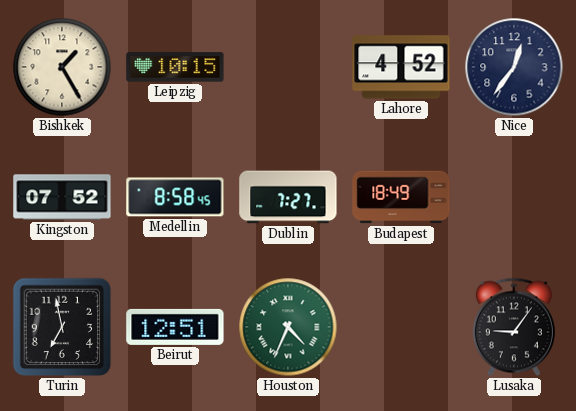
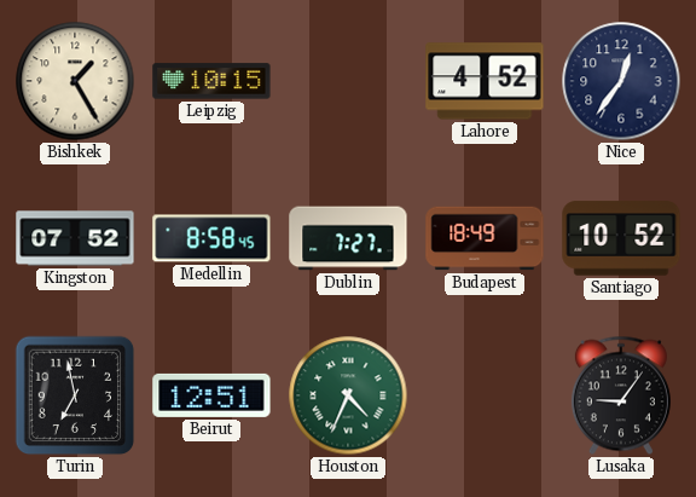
Santiago: none -> 10:52
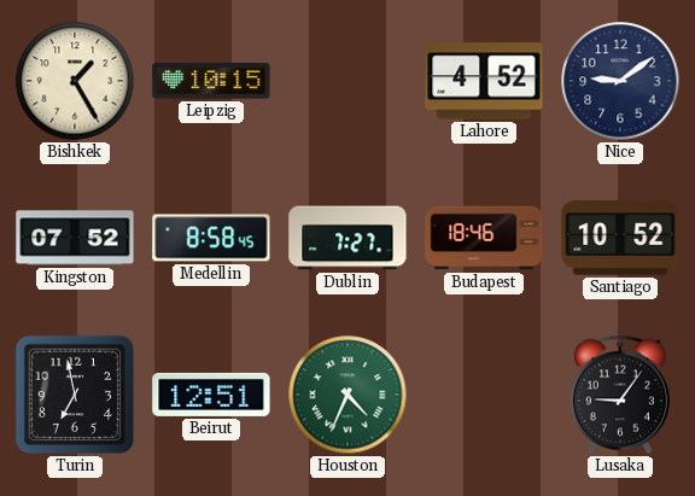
Nice: 12:36 -> 9:09
Budapest: 18:49 -> 18:46
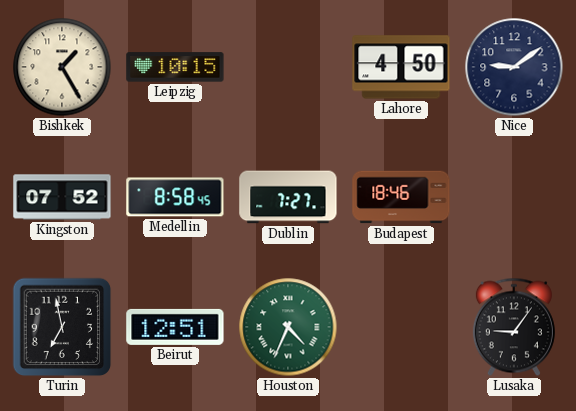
Lahore: 4:52 -> 4:50
Santiago: 10:52 -> none
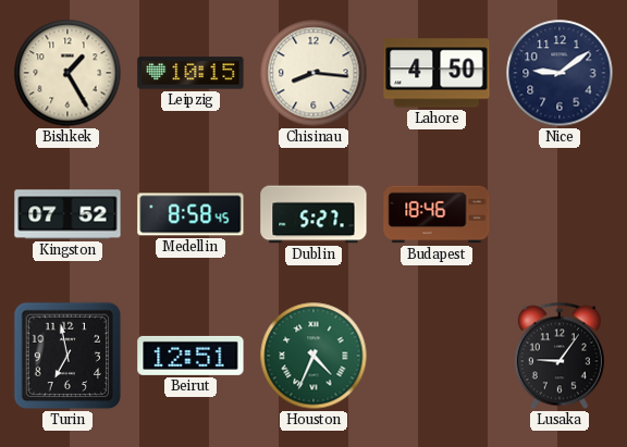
Chisinau: none -> 8:16
Dublin: 7:27 -> 5:27
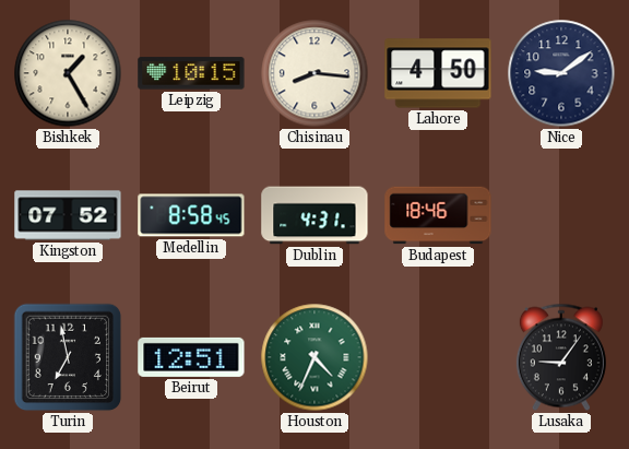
Dublin: 5:27 -> 4:31
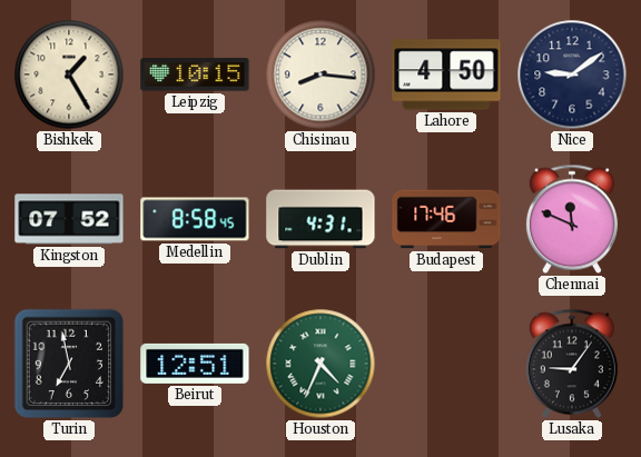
Budapest: 18:46 -> 17:46
Chennai: none -> 11:49
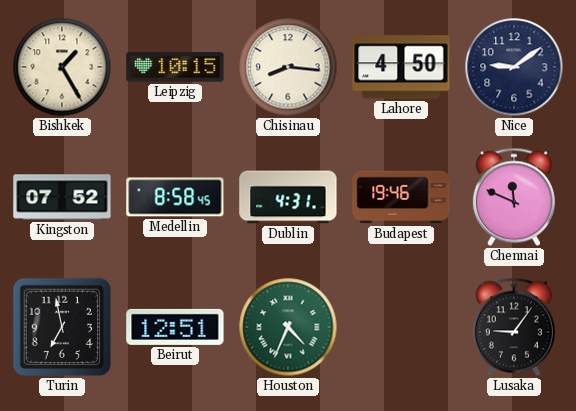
Budapest: 17:46 -> 19:46
